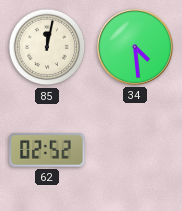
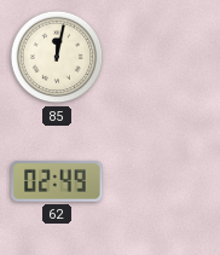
34: 4:29 -> none
62: 02:52 -> 02:49
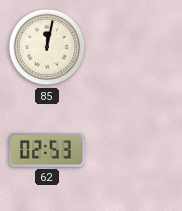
62: 02:49 -> 02:53
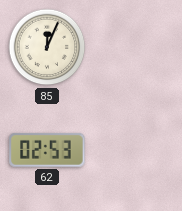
85: 12:02 -> 12:04
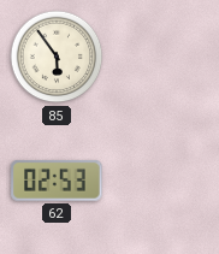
85: 12:04 -> 5:54
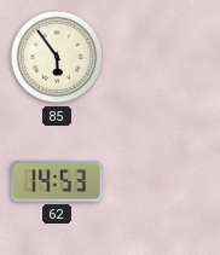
62: 02:53 -> 14:53
